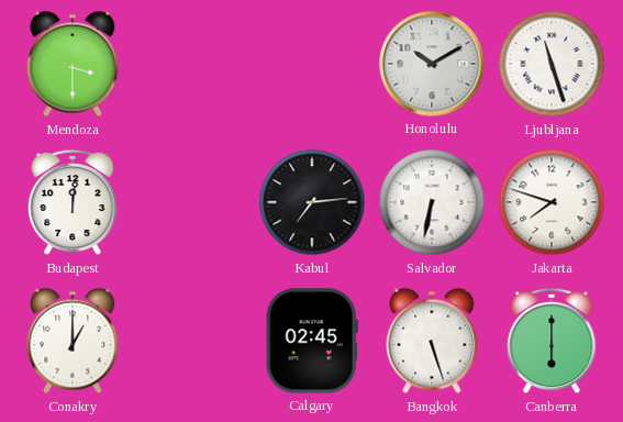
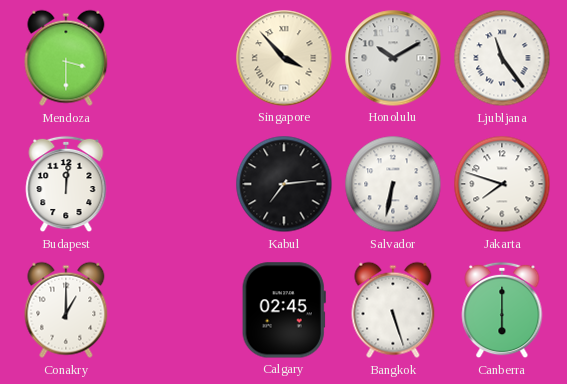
Singapore: none -> 3:53
Ljubljana: 11:27 -> 11:24
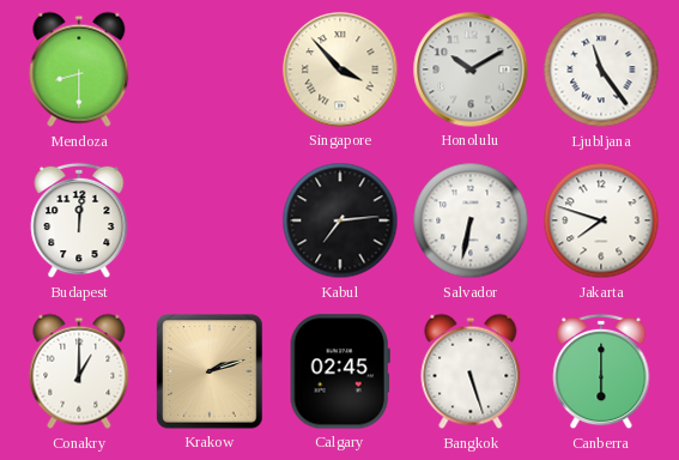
Mendoza: 3:30 -> 8:30
Krakow: none -> 2:12
